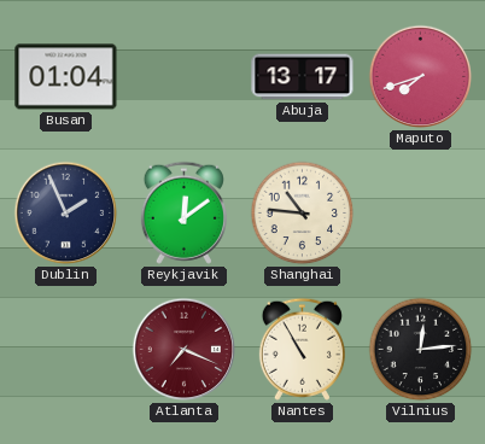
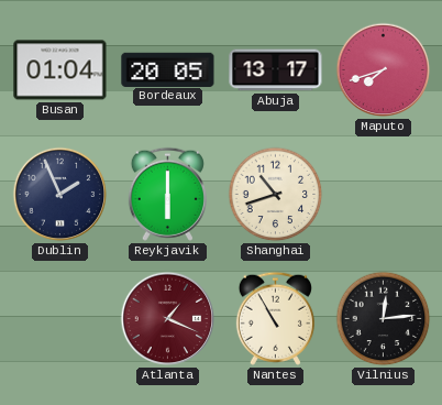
Bordeaux: none -> 20:05
Reykjavik: 12:09 -> 6:00
Shanghai: 10:46 -> 10:42
Atlanta: 7:19 -> 1:19
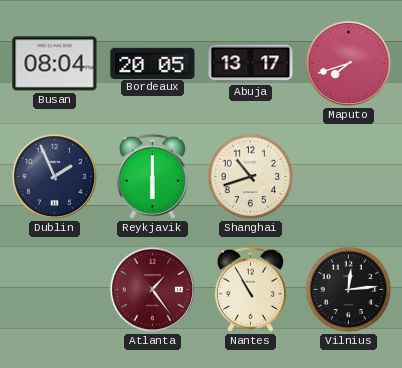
Busan: 01:04 -> 08:04
Atlanta: 1:19 -> 1:24
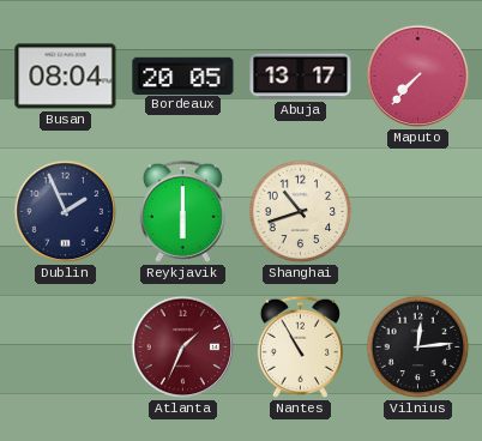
Maputo: 7:42 -> 7:37
Atlanta: 1:24 -> 1:34
